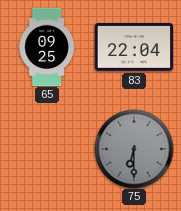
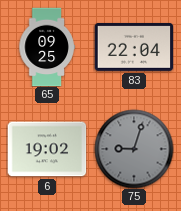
6: none -> 19:02
75: 6:30 -> 9:03
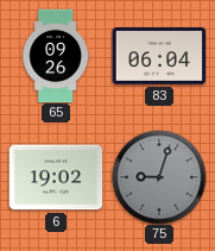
65: 09:25 -> 09:26
83: 22:04 -> 06:04
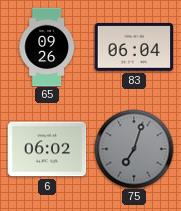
6: 19:02 -> 06:02
75: 9:03 -> 7:03
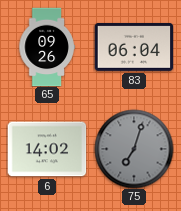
6: 06:02 -> 14:02
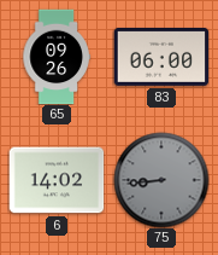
83: 06:04 -> 06:00
75: 7:03 -> 8:44
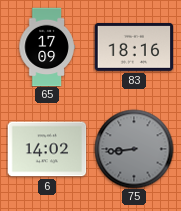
65: 09:26 -> 17:09
83: 06:00 -> 18:16
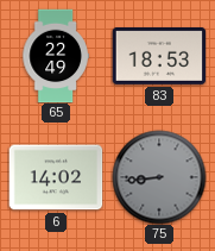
65: 17:09 -> 22:49
83: 18:16 -> 18:53
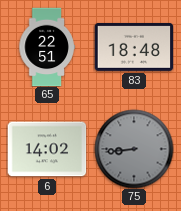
65: 22:49 -> 22:51
83: 18:53 -> 18:48
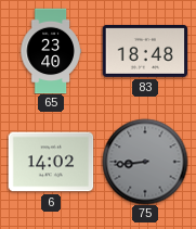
65: 22:51 -> 23:40
